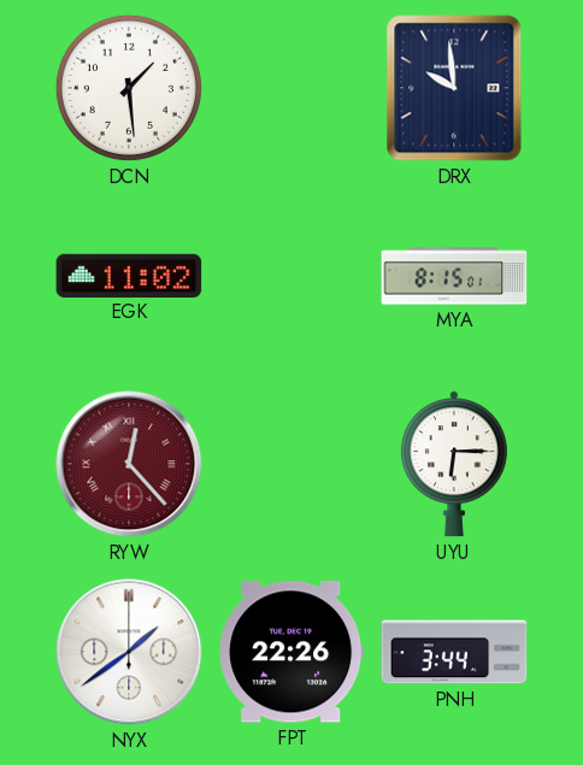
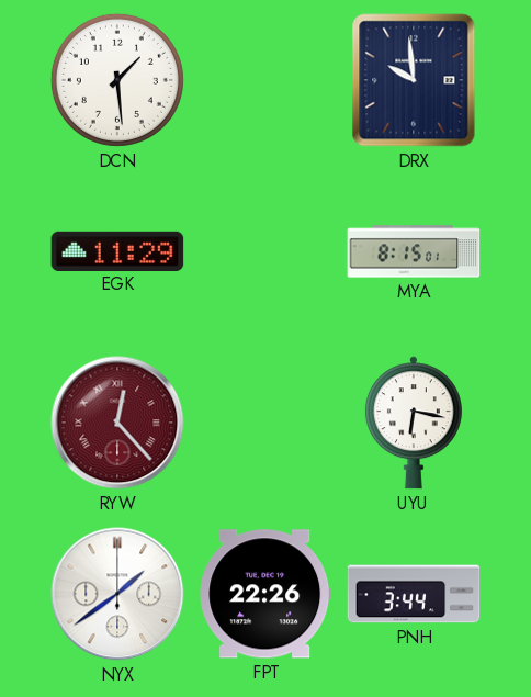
EGK: 11:02 -> 11:29
UYU: 6:15 -> 6:17
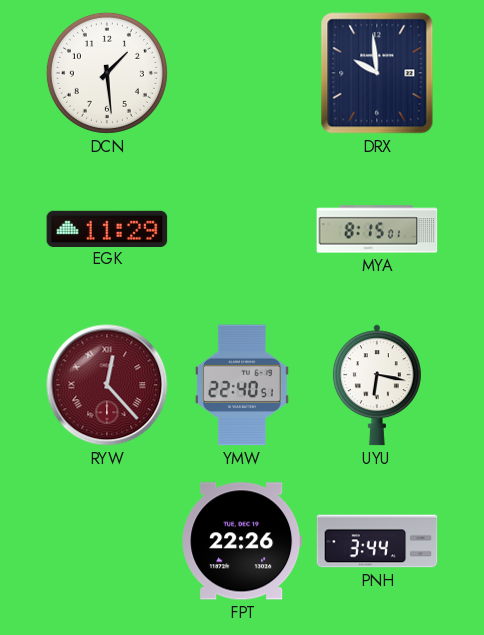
YMW: none -> 22:40
NYX: 1:39 -> none
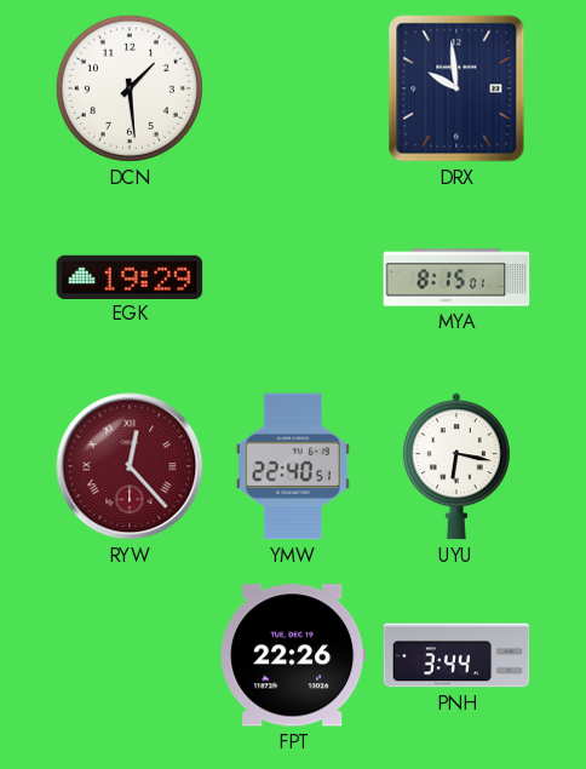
EGK: 11:29 -> 19:29
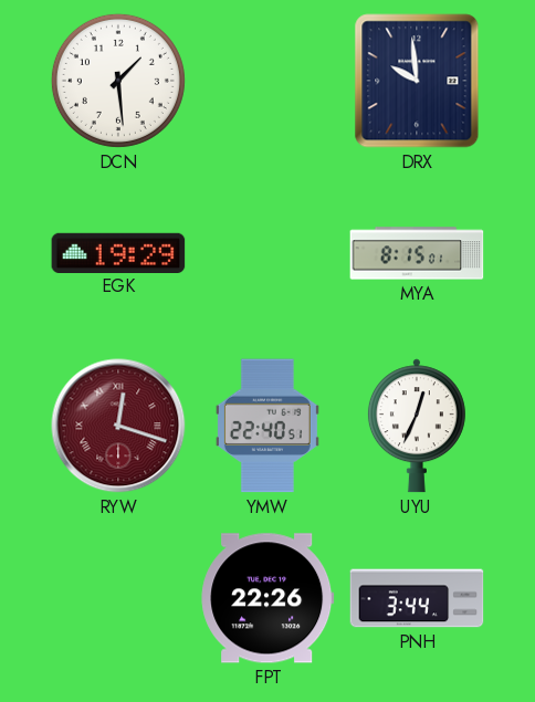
RYW: 12:23 -> 12:18
UYU: 6:17 -> 12:34
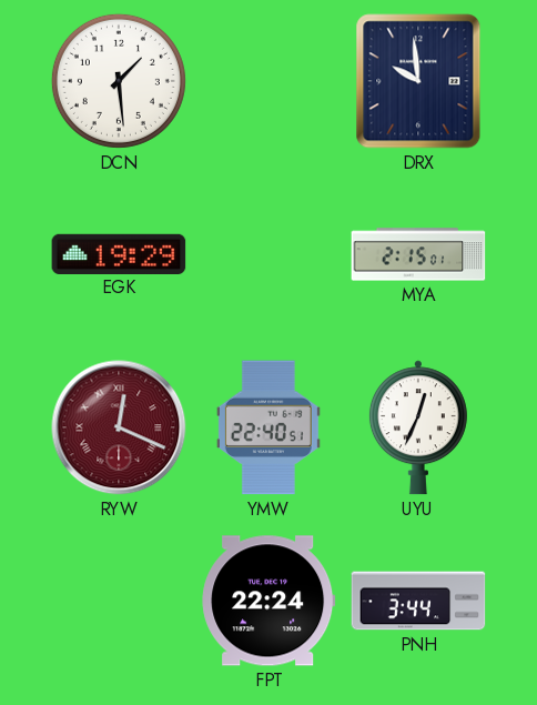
MYA: 8:15 -> 2:15
RYW: 12:18 -> 12:19
FPT: 22:26 -> 22:24
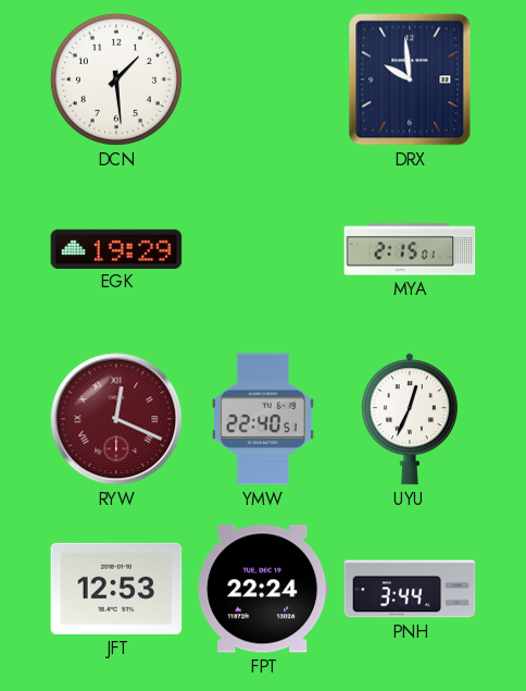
JFT: none -> 12:53
